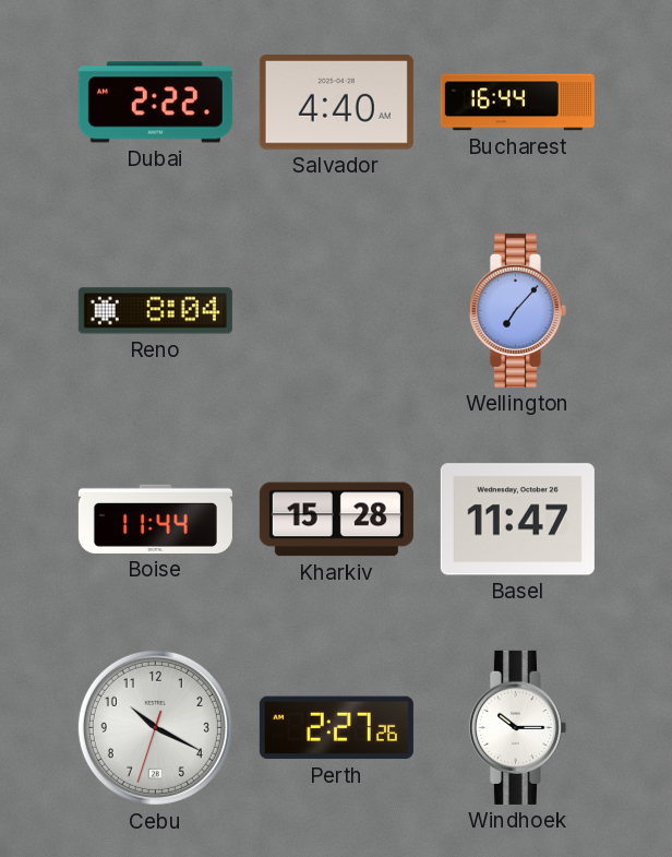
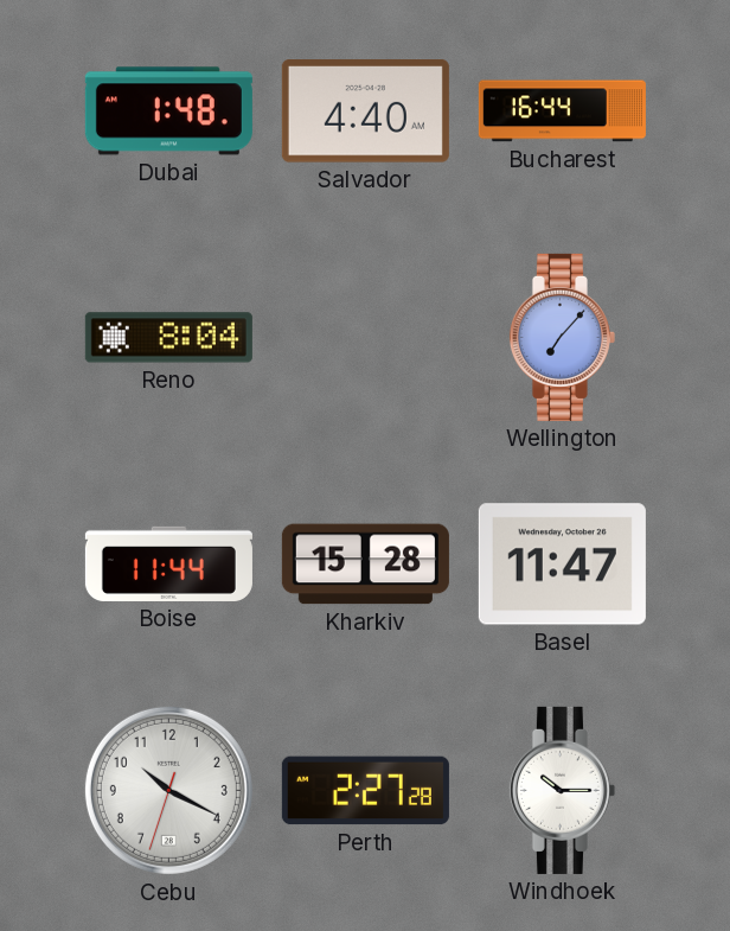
Dubai: 2:22 -> 1:48
Perth: 2:27:26 -> 2:27:28
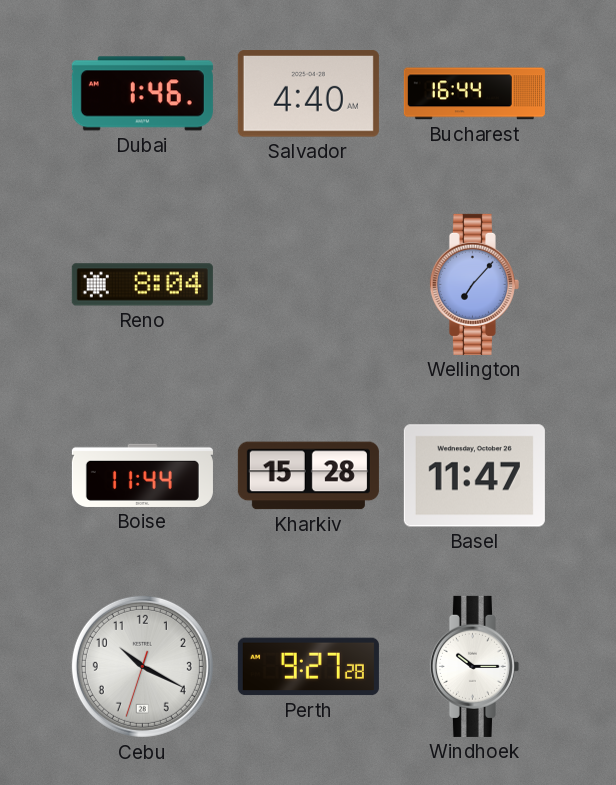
Dubai: 1:48 -> 1:46
Perth: 2:27 -> 9:27
